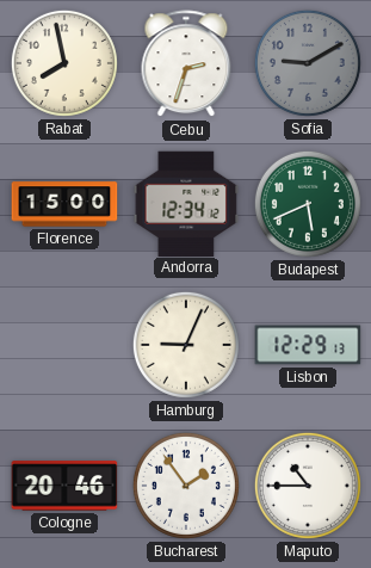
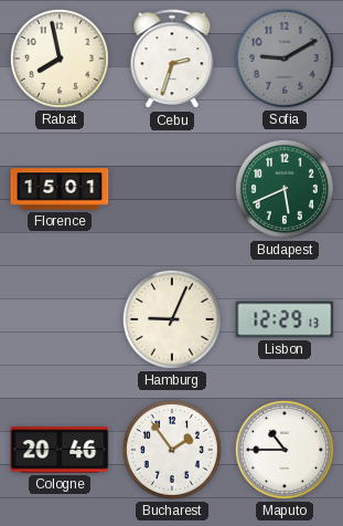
Florence: 15:00 -> 15:01
Andorra: 12:34 -> none
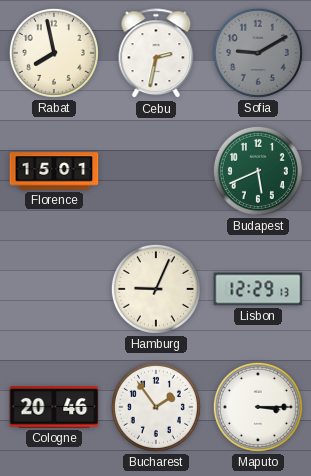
Cebu: 2:33 -> 2:32
Maputo: 10:45 -> 3:15
